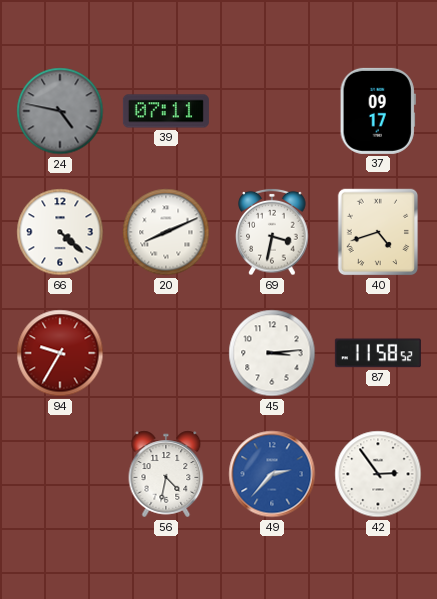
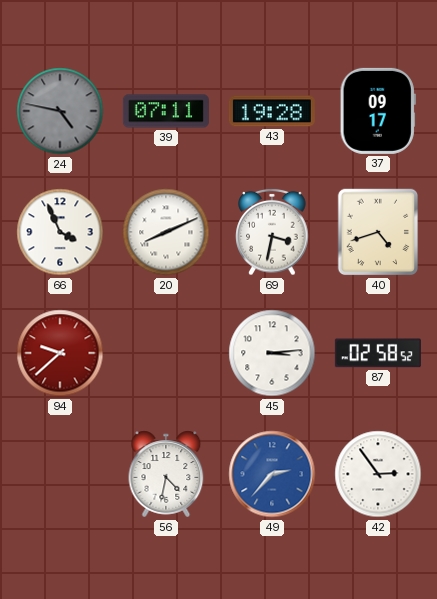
43: none -> 19:28
66: 4:22 -> 3:56
94: 9:35 -> 9:38
87: 11:58 -> 02:58
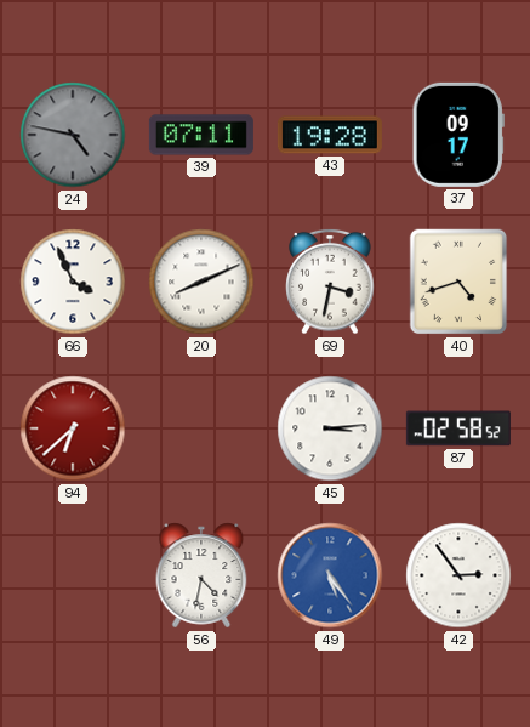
94: 9:38 -> 6:38
49: 2:37 -> 5:24
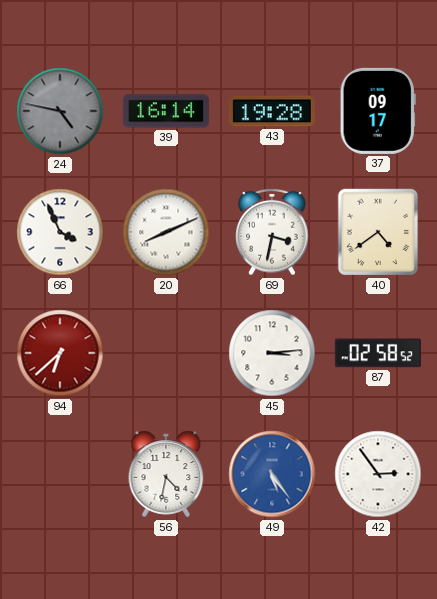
39: 07:11 -> 16:14
40: 4:42 -> 4:39
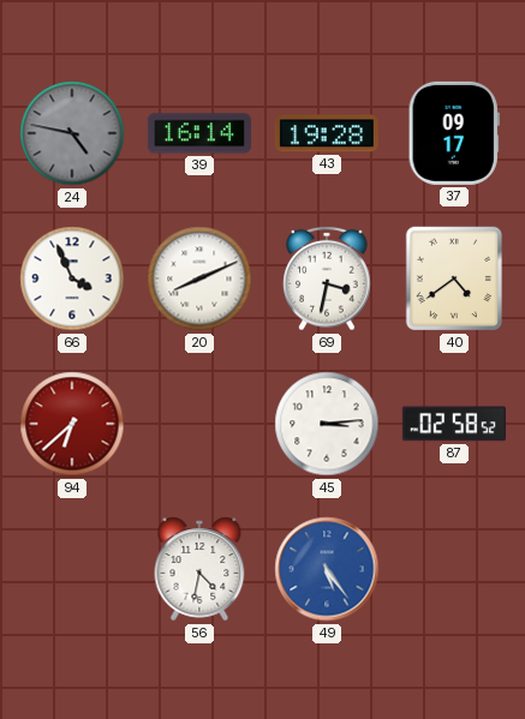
42: 2:54 -> none
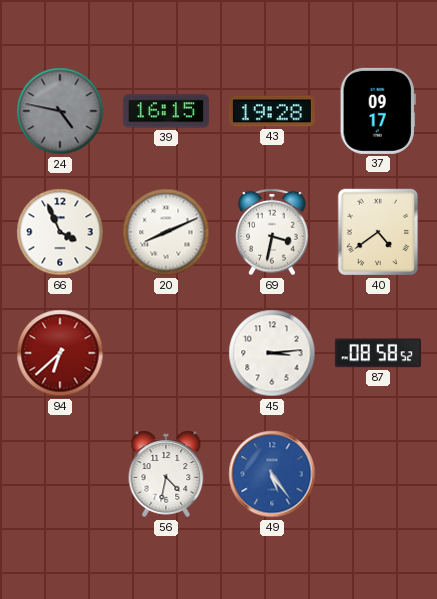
39: 16:14 -> 16:15
87: 02:58 -> 08:58
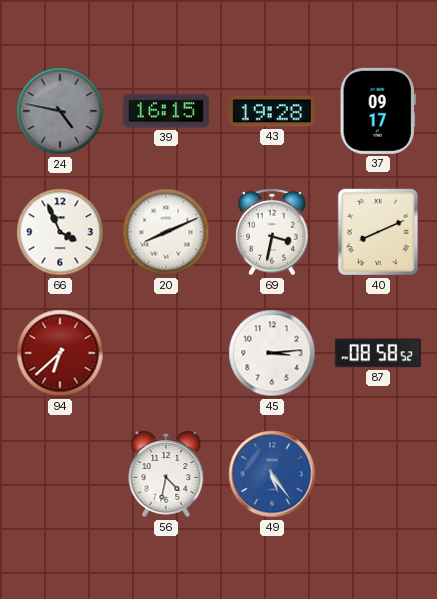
40: 4:39 -> 8:11
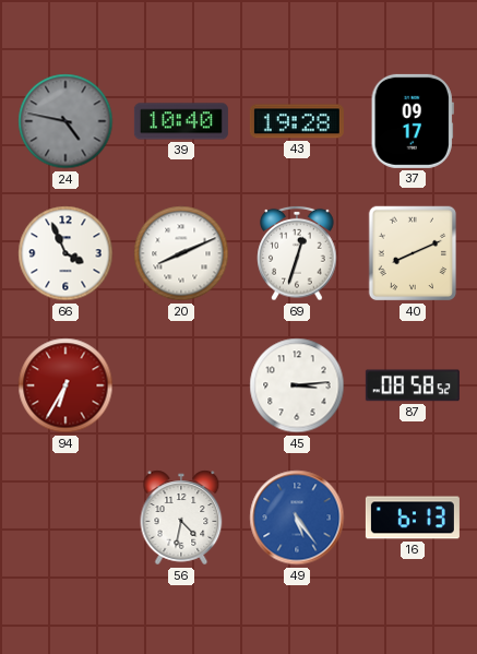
39: 16:15 -> 10:40
69: 3:32 -> 12:33
94: 6:38 -> 6:35
16: none -> 6:13
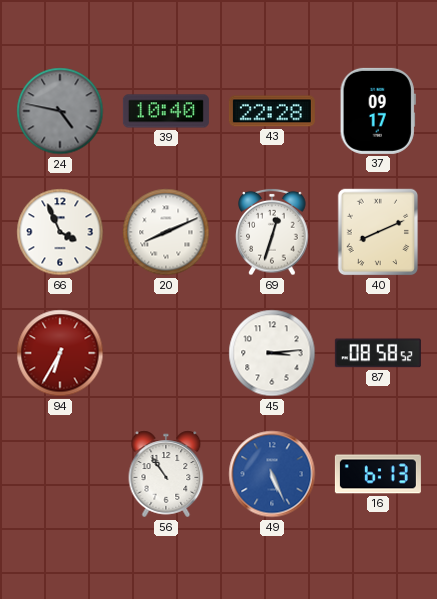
43: 19:28 -> 22:28
56: 4:32 -> 10:54
49: 5:24 -> 5:26
